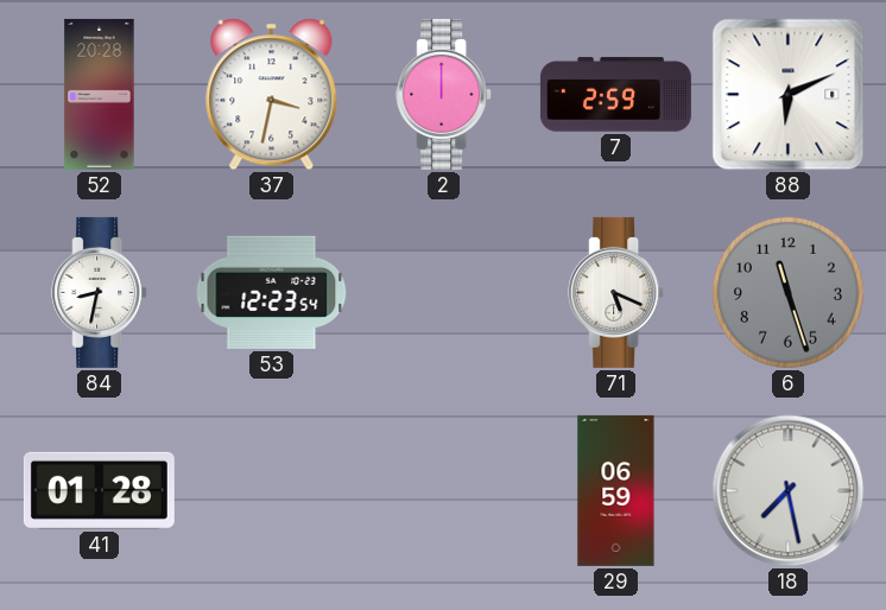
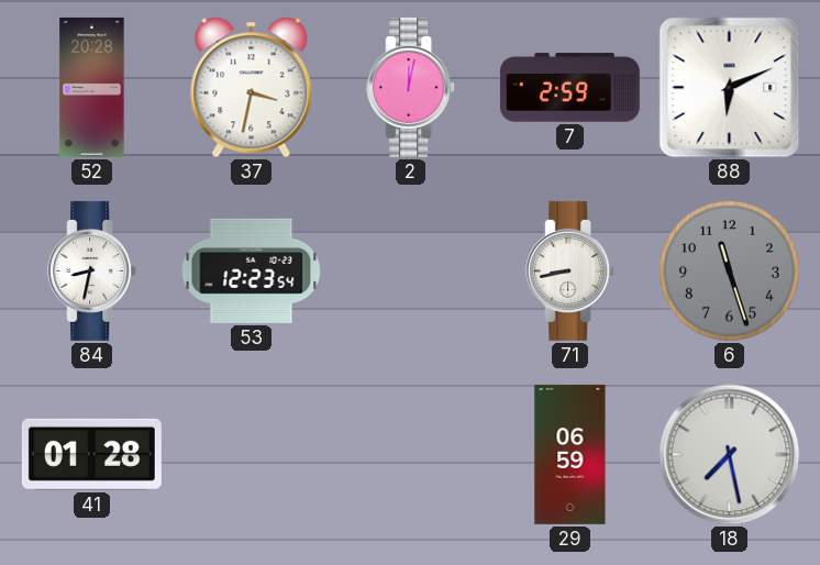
2: 12:00 -> 12:02
71: 5:19 -> 8:43
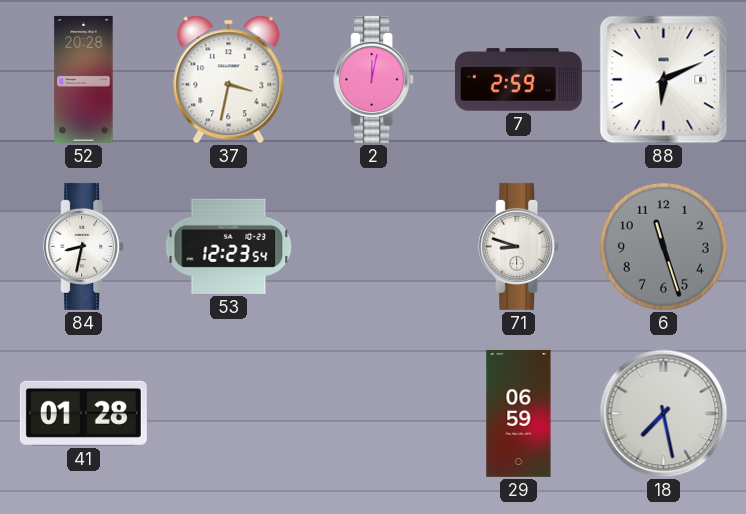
71: 8:43 -> 8:48
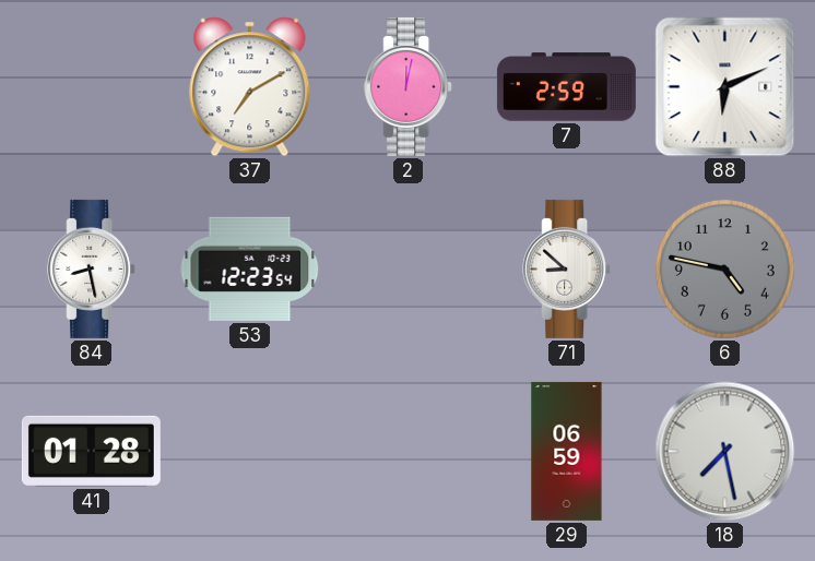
52: 20:28 -> none
37: 3:32 -> 7:10
84: 8:32 -> 8:28
71: 8:48 -> 8:52
6: 11:27 -> 4:47
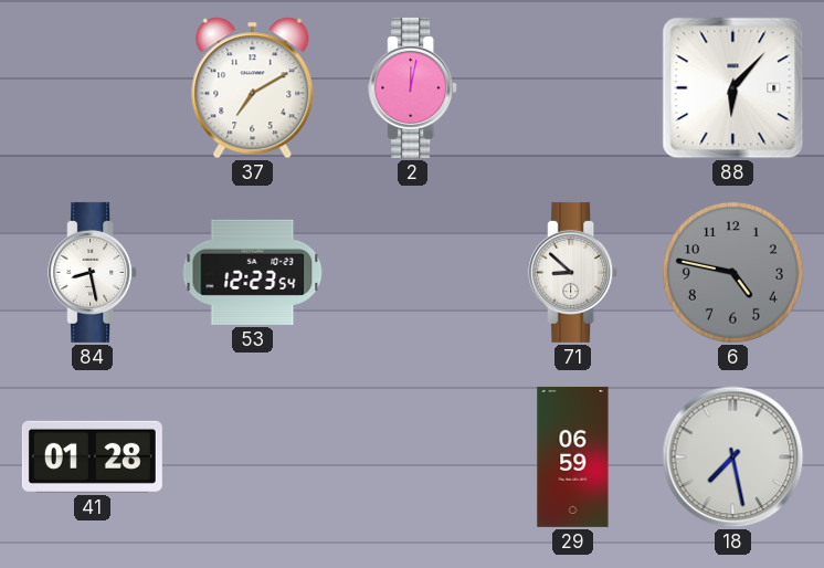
7: 2:59 -> none
88: 6:11 -> 6:07
